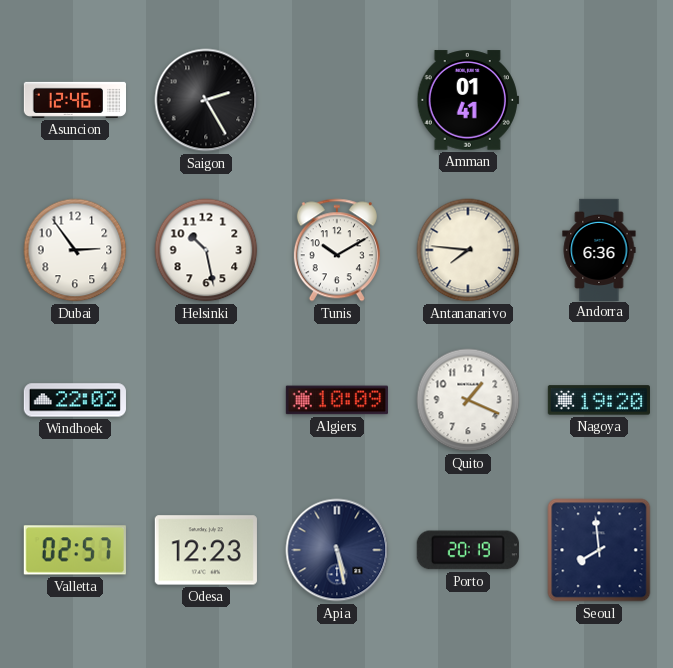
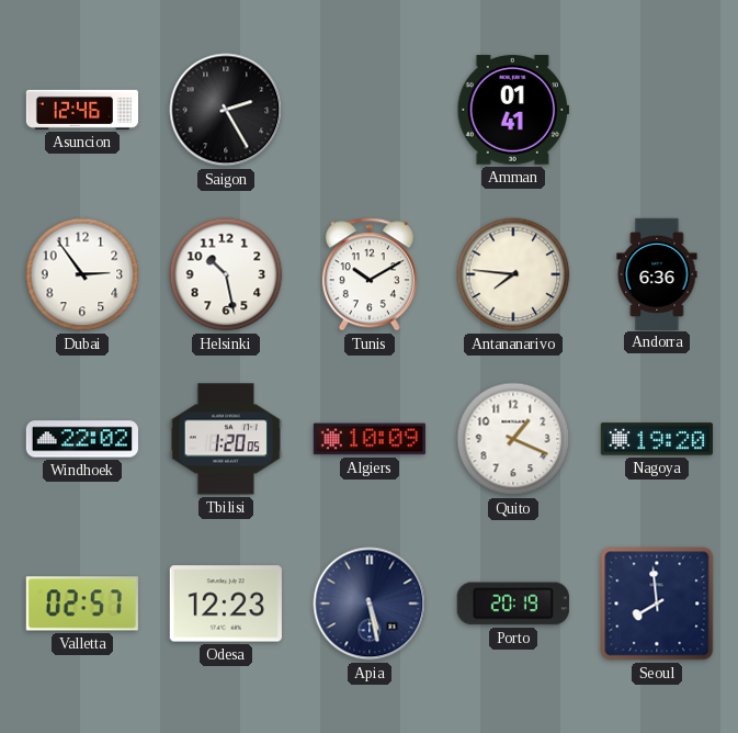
Tbilisi: none -> 1:20
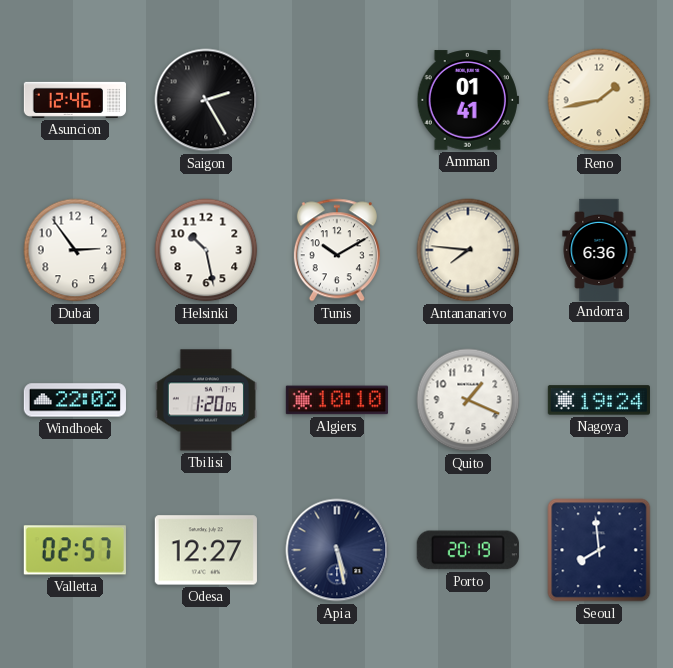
Reno: none -> 1:43
Algiers: 10:09 -> 10:10
Nagoya: 19:20 -> 19:24
Odesa: 12:23 -> 12:27
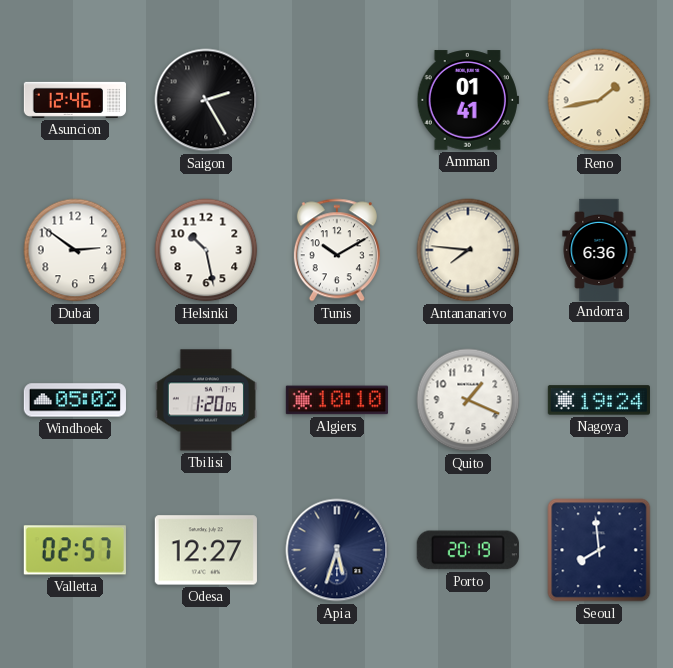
Dubai: 2:54 -> 2:51
Windhoek: 22:02 -> 05:02
Apia: 5:28 -> 5:33
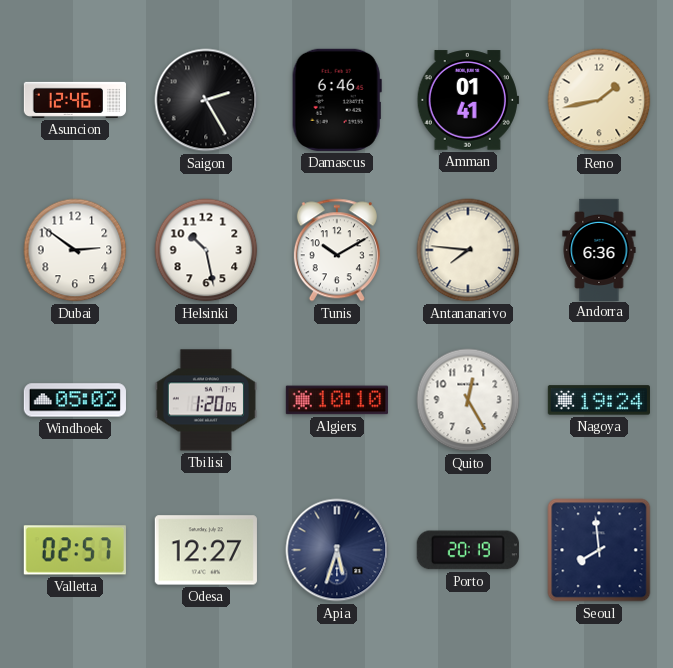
Damascus: none -> 6:46
Quito: 1:19 -> 12:25
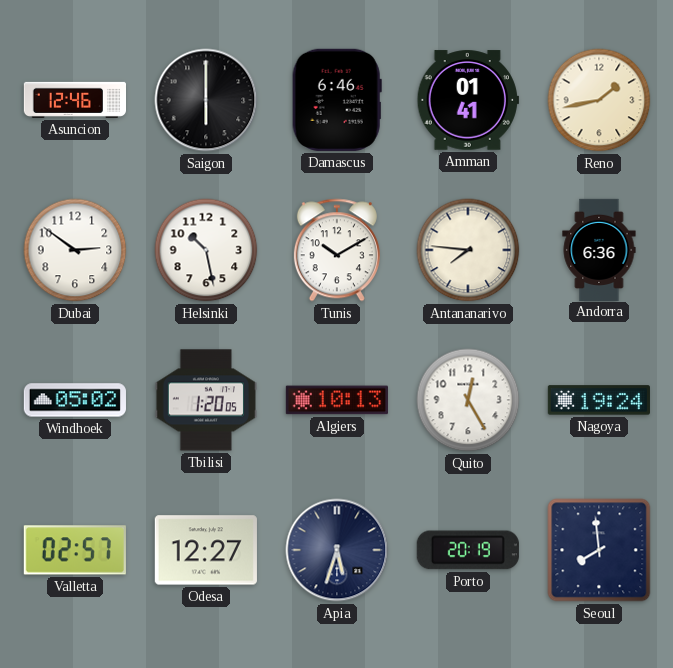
Saigon: 2:25 -> 6:00
Algiers: 10:10 -> 10:13
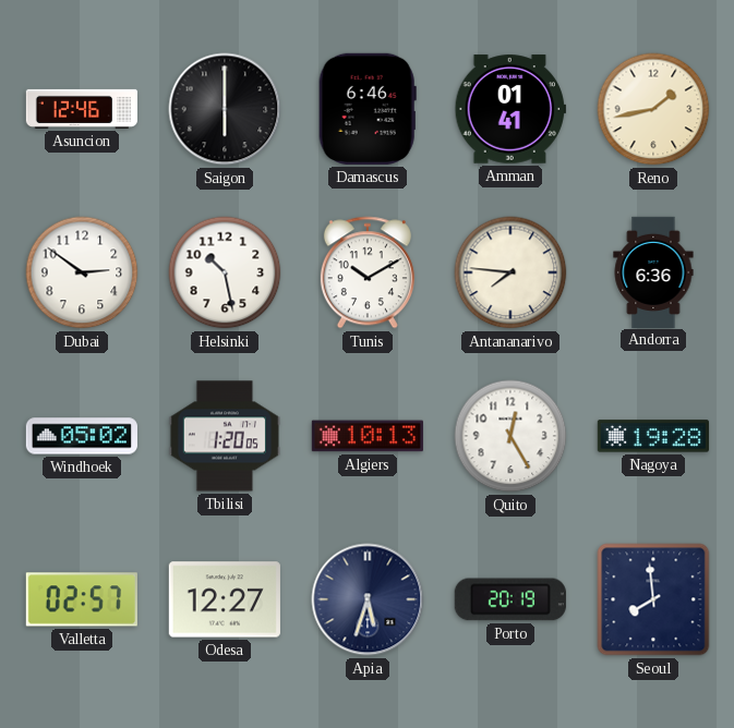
Nagoya: 19:24 -> 19:28
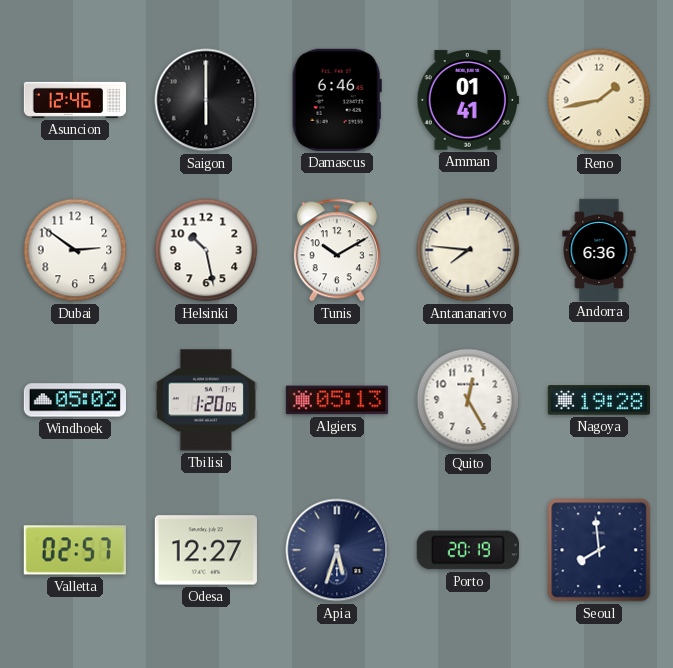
Algiers: 10:13 -> 05:13
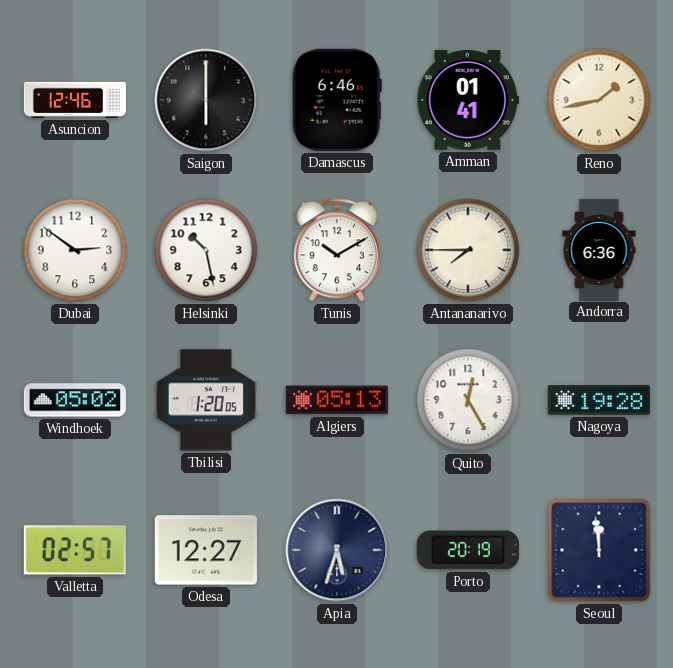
Antananarivo: 7:46 -> 7:45
Seoul: 7:59 -> 11:59
